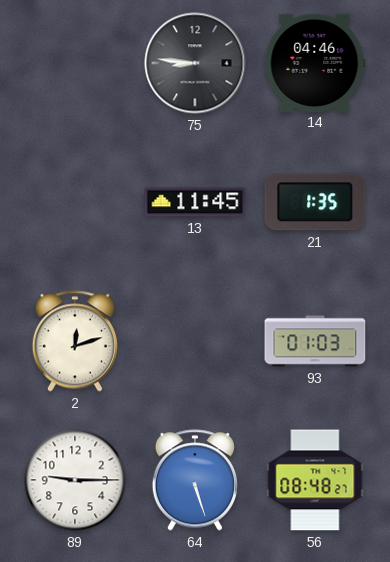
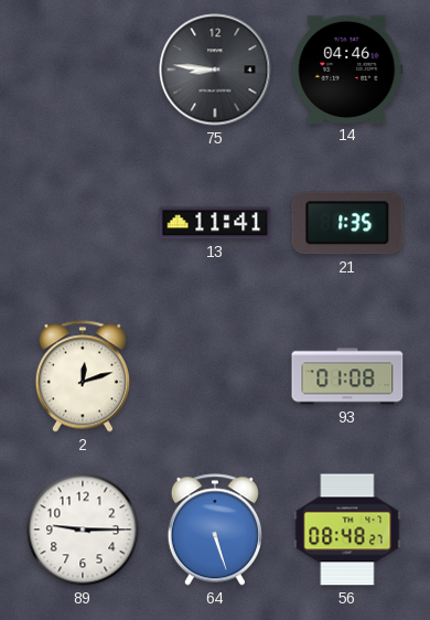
13: 11:45 -> 11:41
93: 01:03 -> 01:08
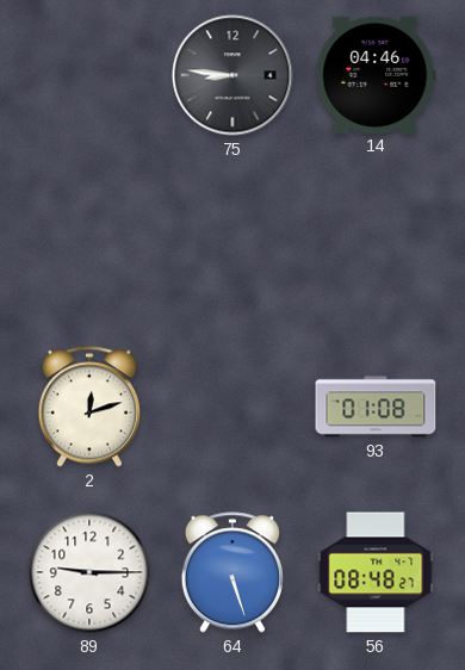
13: 11:41 -> none
21: 1:35 -> none
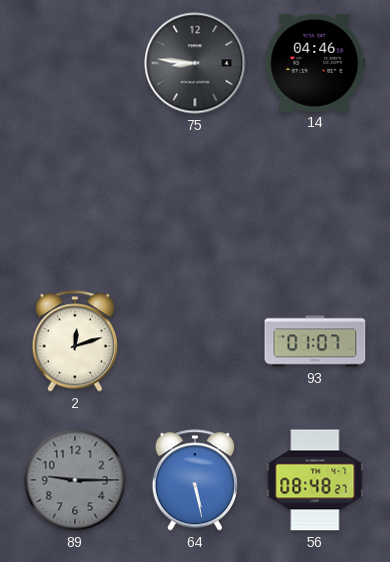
93: 01:08 -> 01:07
89 dial: white -> grey
64: 5:27 -> 5:28
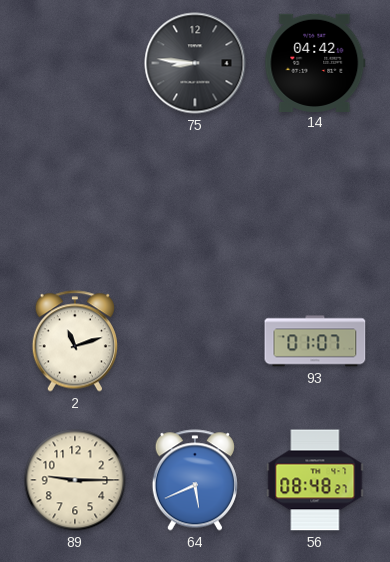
14: 04:46 -> 04:42
2: 12:12 -> 11:12
89 dial: grey -> cream
64: 5:28 -> 5:41
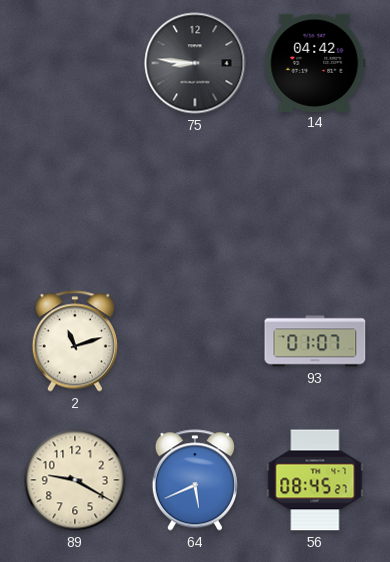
89: 9:15 -> 9:20
56: 08:48 -> 08:45
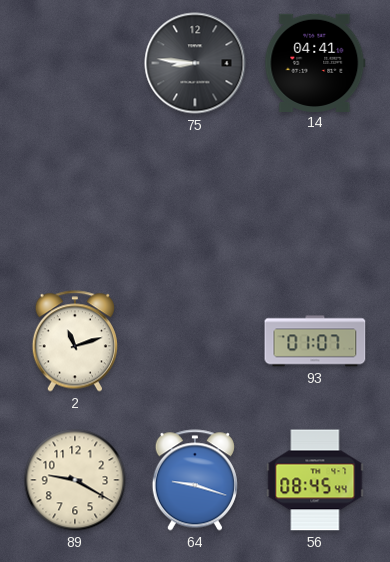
14: 04:42 -> 04:41
64: 5:41 -> 9:18
56: 08:45:27 -> 08:45:44
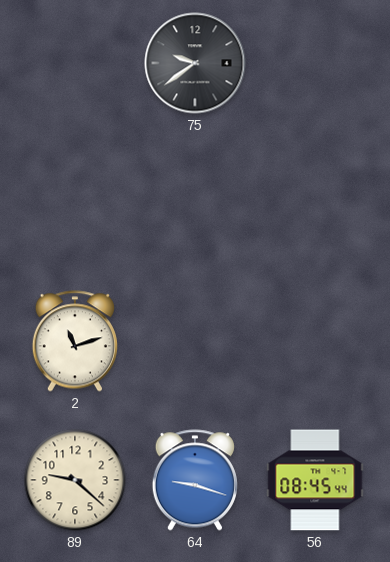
75: 8:46 -> 9:39
14: 04:41 -> none
93: 01:07 -> none
89: 9:20 -> 9:22
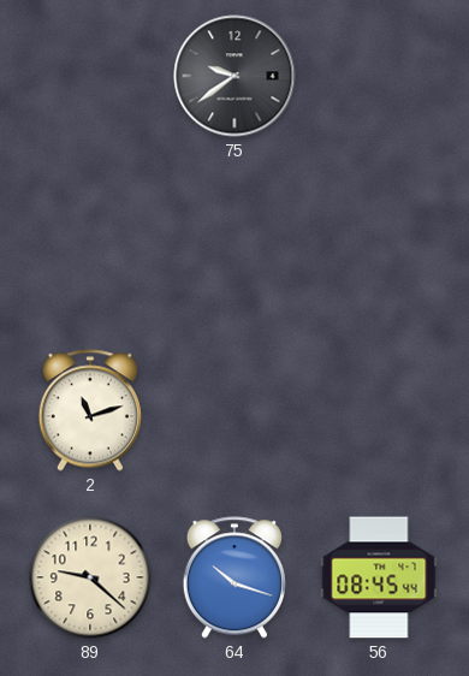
64: 9:18 -> 10:18
